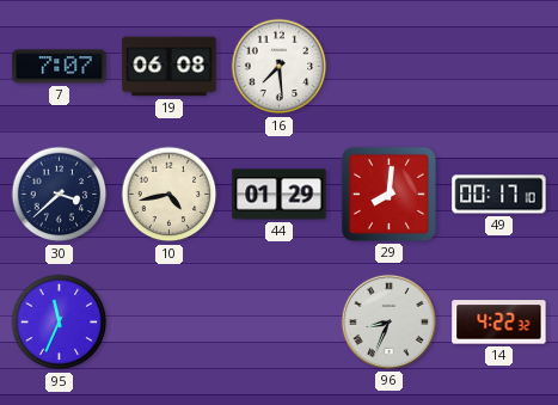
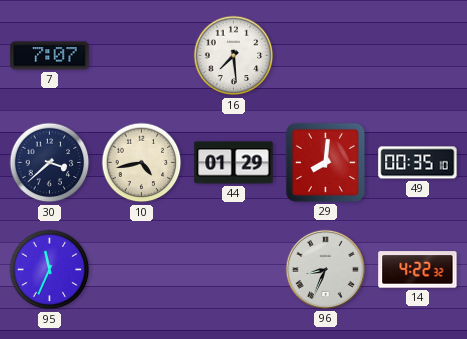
19: 06:08 -> none
49: 00:17 -> 00:35
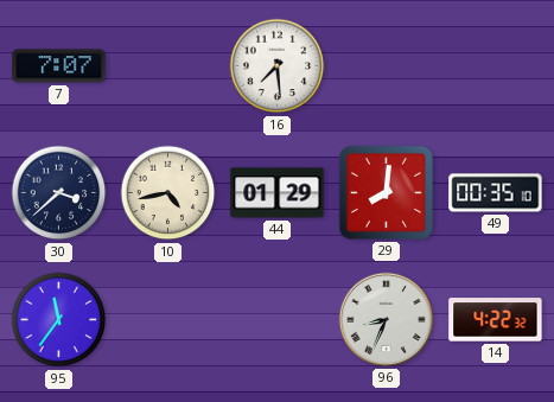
95: 11:34 -> 11:36
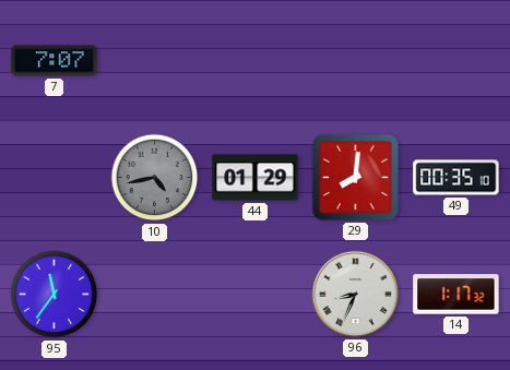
16: 7:29 -> none
30: 3:38 -> none
10 dial: cream -> grey
14: 4:22 -> 1:17
